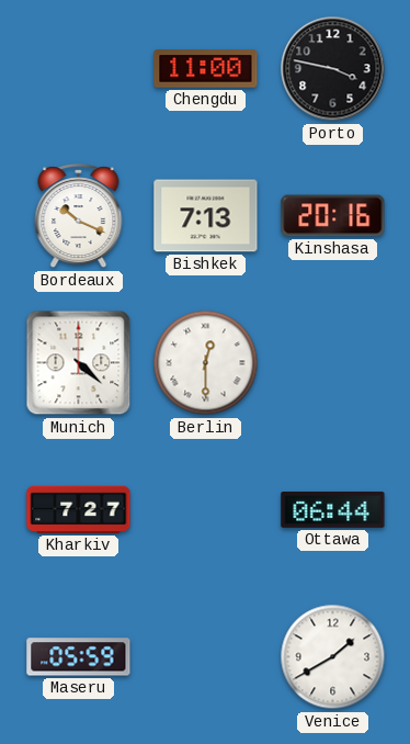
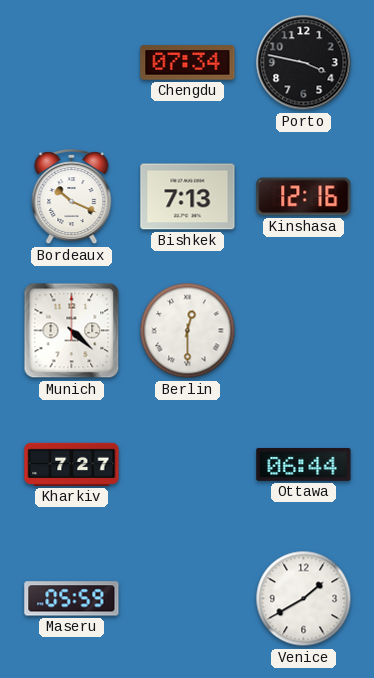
Chengdu: 11:00 -> 07:34
Kinshasa: 20:16 -> 12:16
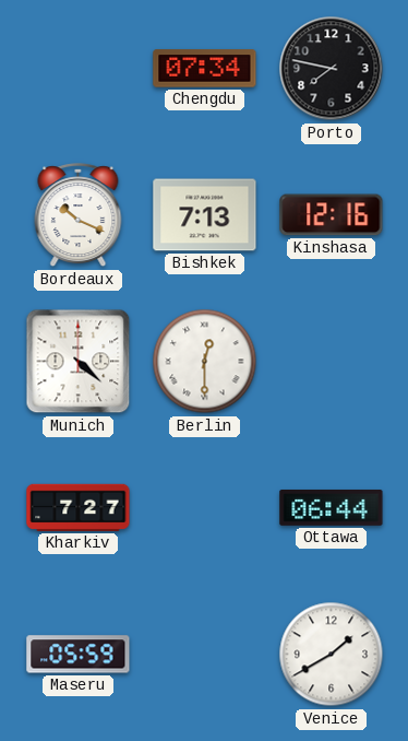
Porto: 3:47 -> 7:47
